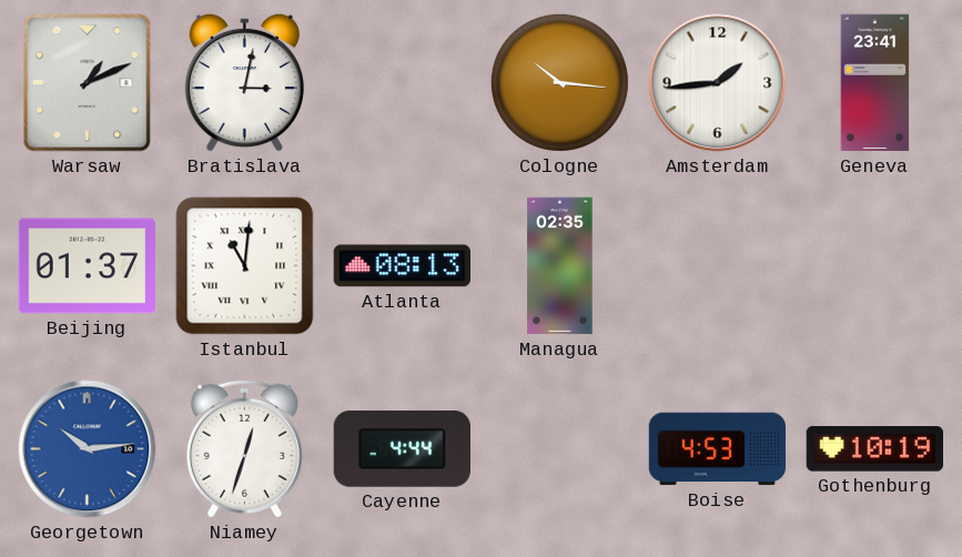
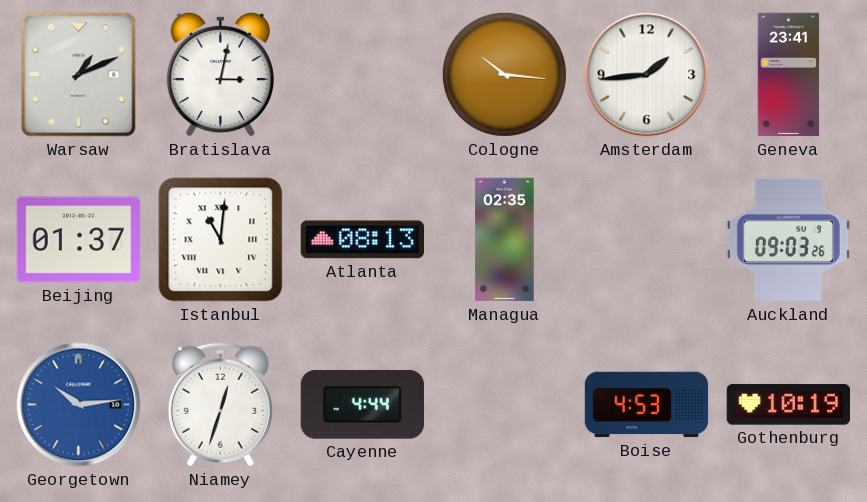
Auckland: none -> 09:03
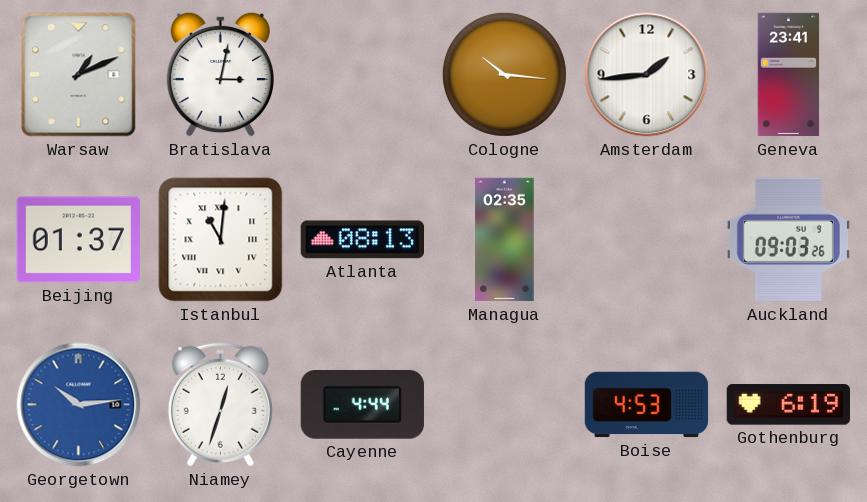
Gothenburg: 10:19 -> 6:19
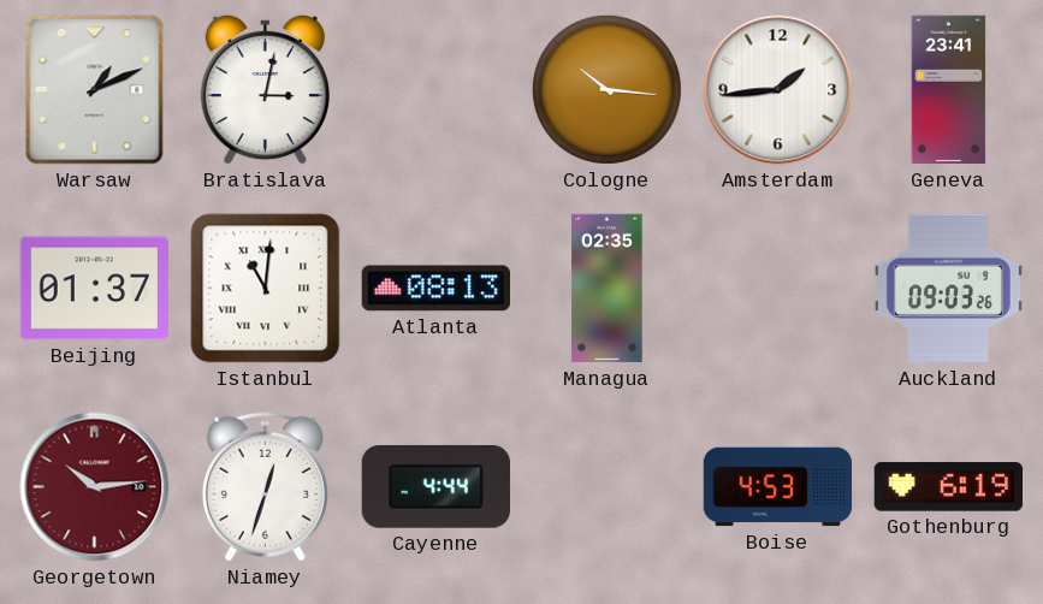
Georgetown dial: blue -> burgundy
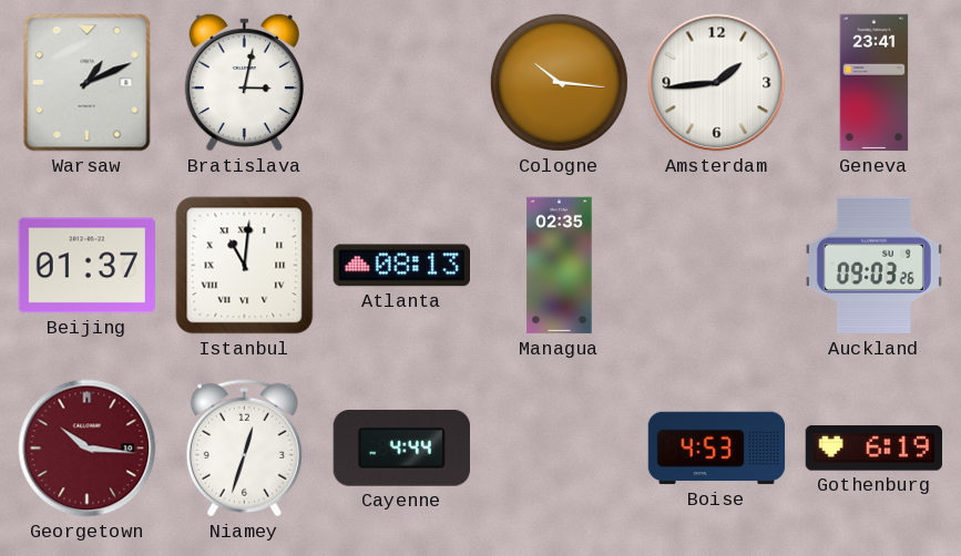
Georgetown: 10:14 -> 10:16
